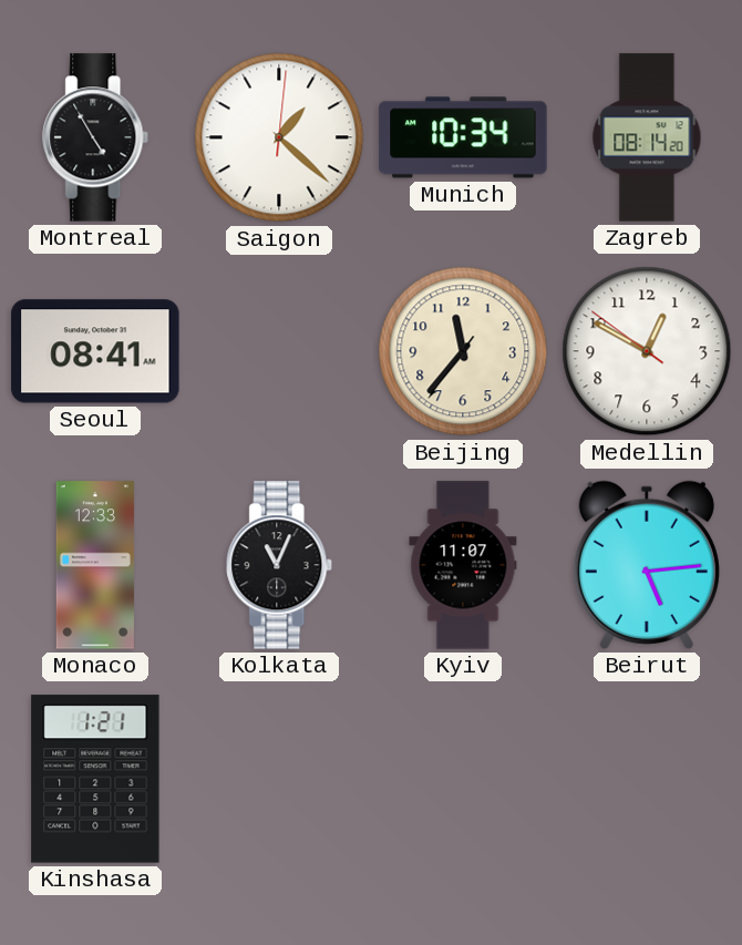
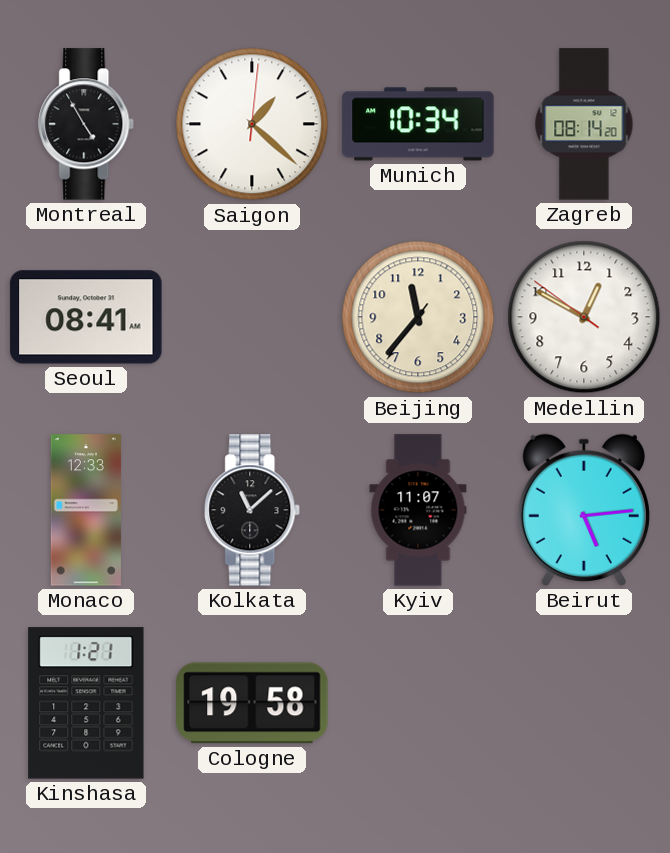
Kolkata: 11:04 -> 11:08
Cologne: none -> 19:58
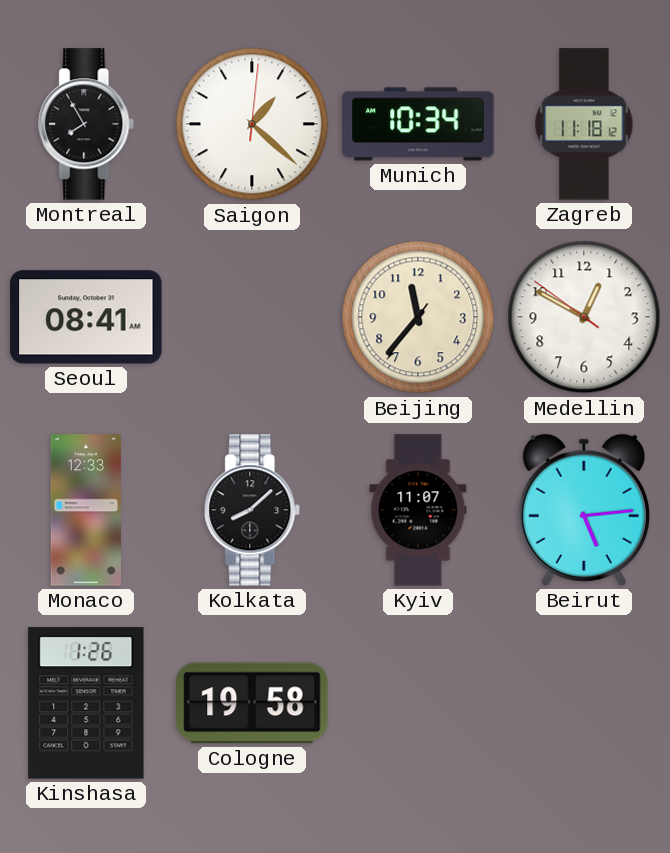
Montreal: 4:55 -> 7:55
Zagreb: 08:14 -> 11:18
Kolkata: 11:08 -> 8:08
Kinshasa: 1:21 -> 1:26
